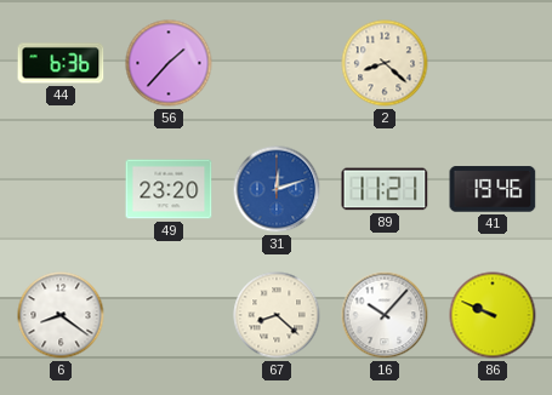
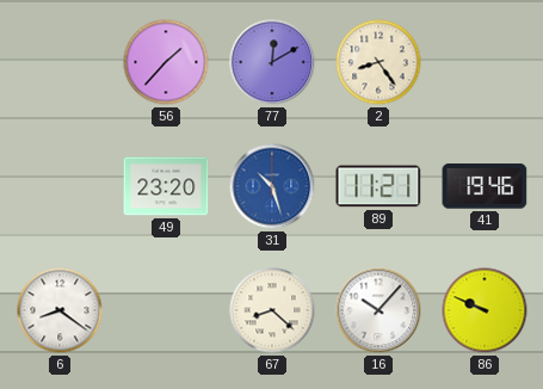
44: 6:36 -> none
77: none -> 12:10
2: 8:22 -> 8:24
31: 12:12 -> 10:27
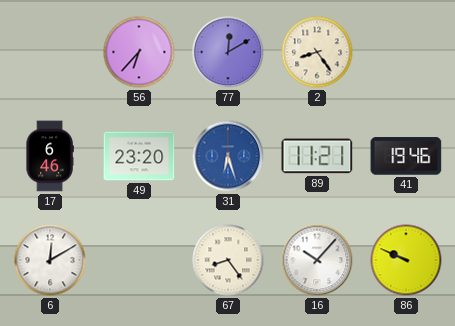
56: 1:37 -> 6:37
17: none -> 6:46
31: 10:27 -> 6:27
6: 8:21 -> 12:10
67: 8:22 -> 8:24
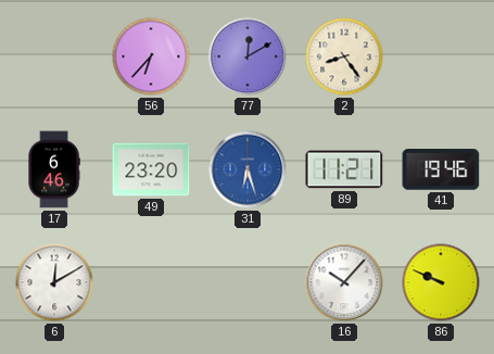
67: 8:24 -> none
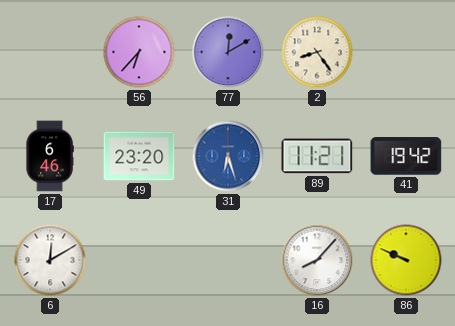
41: 19:46 -> 19:42
16: 10:07 -> 8:07
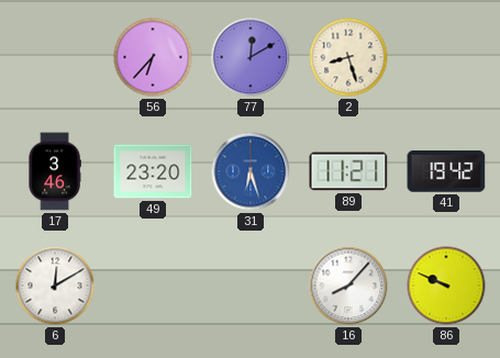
2: 8:24 -> 8:27
17: 6:46 -> 3:46
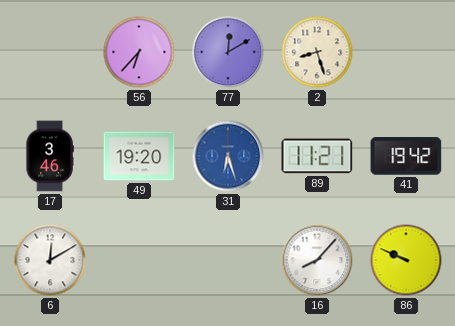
49: 23:20 -> 19:20
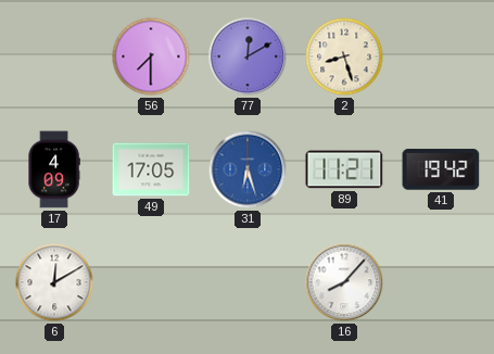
56: 6:37 -> 7:30
17: 3:46 -> 4:09
49: 19:20 -> 17:05
86: 9:49 -> none
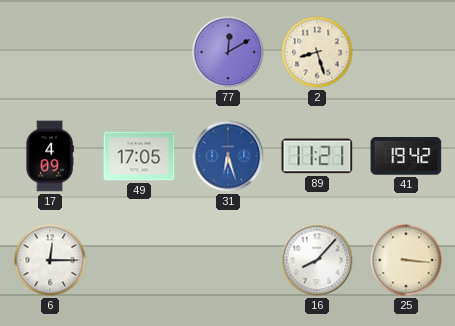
56: 7:30 -> none
6: 12:10 -> 12:15
25: none -> 3:16
